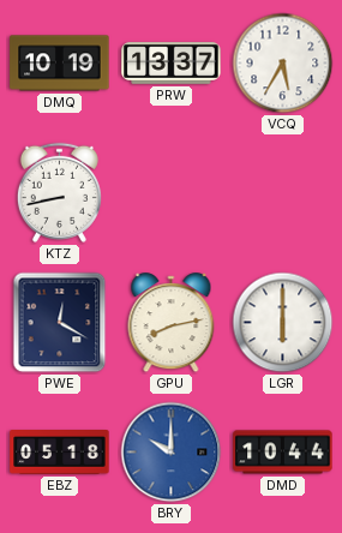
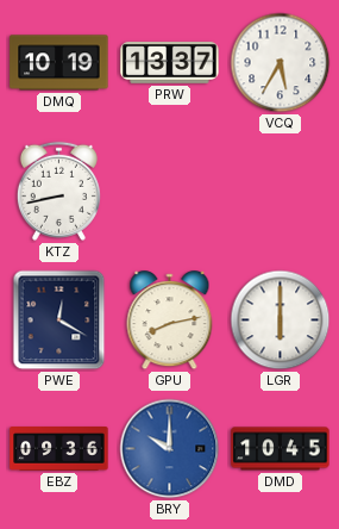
EBZ: 05:18 -> 09:36
DMD: 10:44 -> 10:45
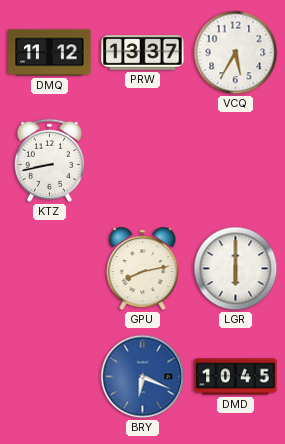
DMQ: 10:19 -> 11:12
PWE: 12:20 -> none
EBZ: 09:36 -> none
BRY: 10:00 -> 6:19
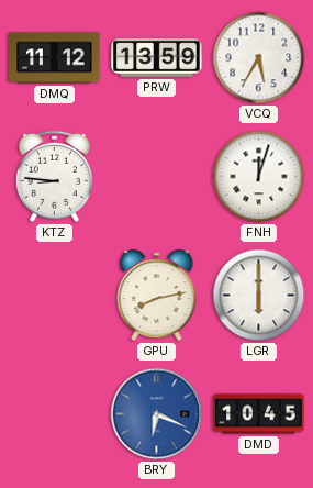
PRW: 13:37 -> 13:59
KTZ: 8:43 -> 8:46
FNH: none -> 12:03
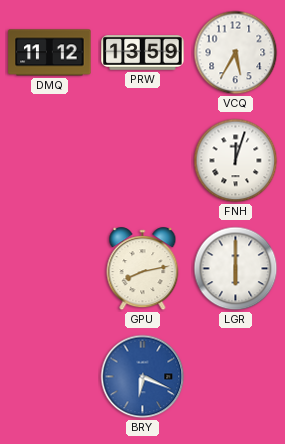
KTZ: 8:46 -> none
DMD: 10:45 -> none
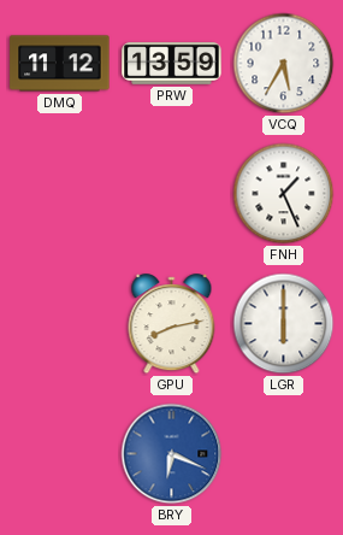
FNH: 12:03 -> 1:26
